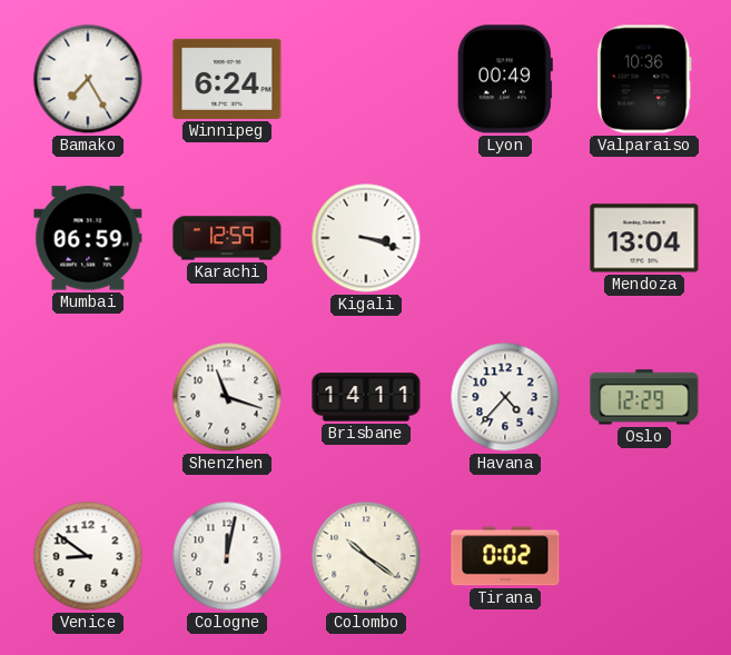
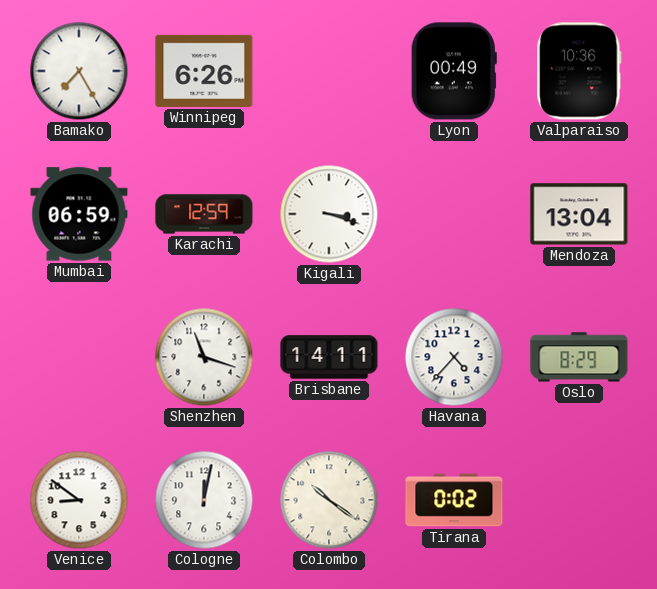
Winnipeg: 6:24 -> 6:26
Oslo: 12:29 -> 8:29
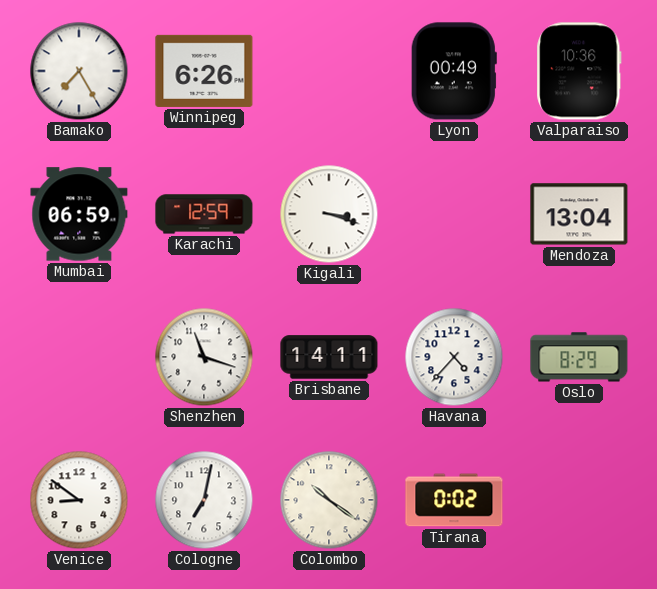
Cologne: 12:02 -> 7:02
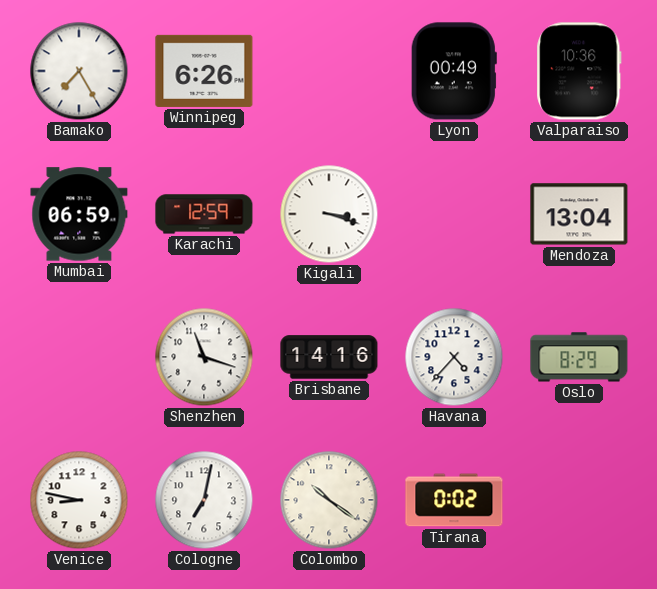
Brisbane: 14:11 -> 14:16
Venice: 8:51 -> 8:47
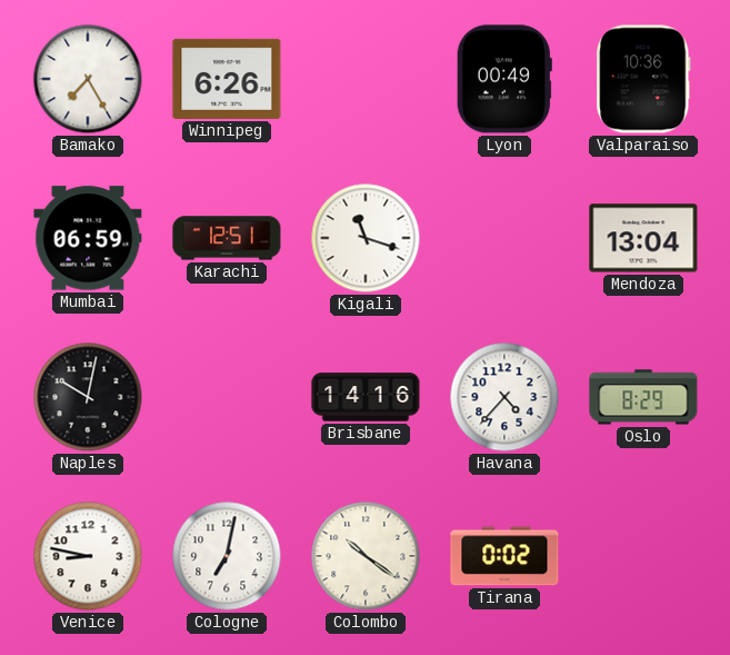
Karachi: 12:59 -> 12:51
Kigali: 3:18 -> 11:18
Naples: none -> 10:02
Shenzhen: 11:18 -> none
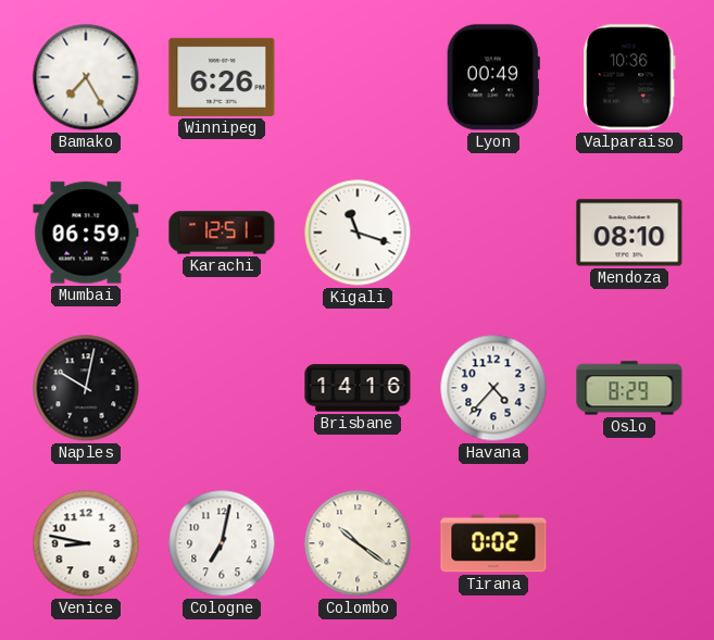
Mendoza: 13:04 -> 08:10
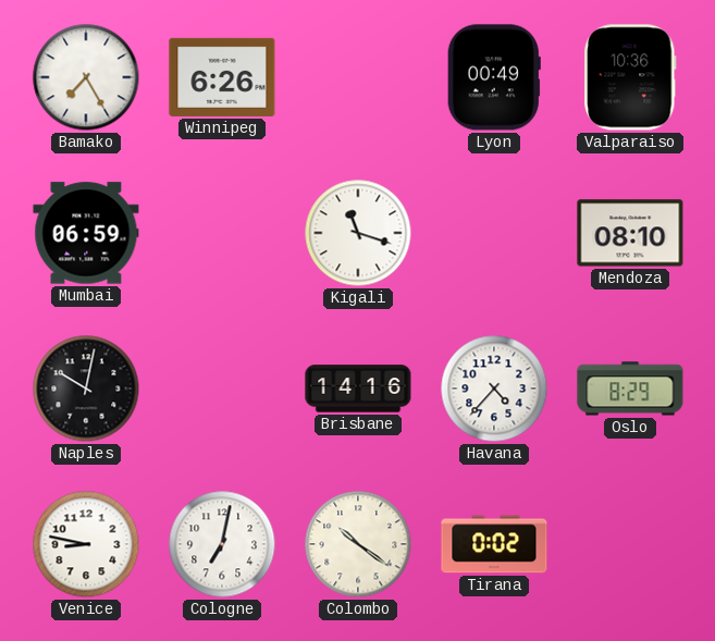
Karachi: 12:51 -> none
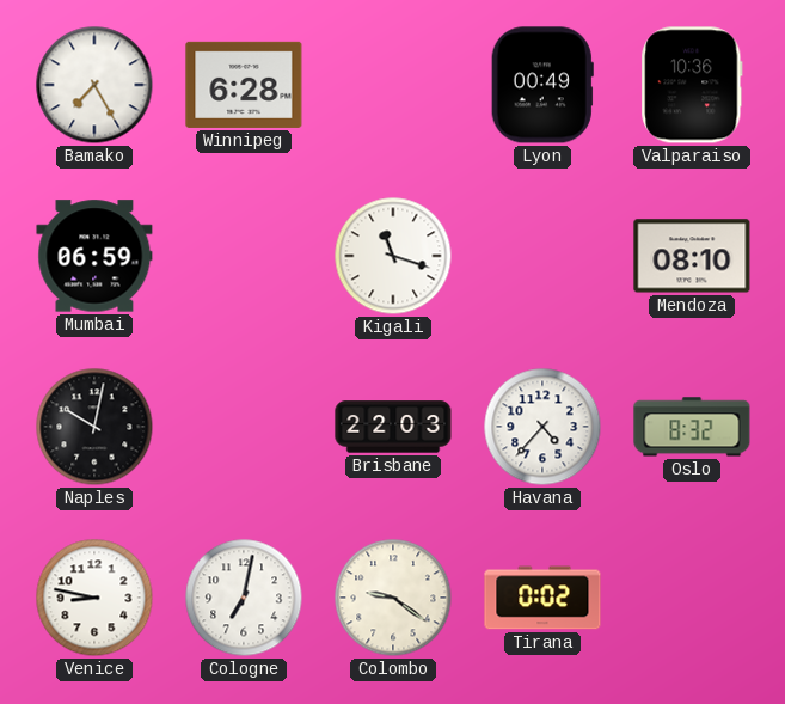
Winnipeg: 6:26 -> 6:28
Brisbane: 14:16 -> 22:03
Oslo: 8:29 -> 8:32
Colombo: 10:21 -> 9:21
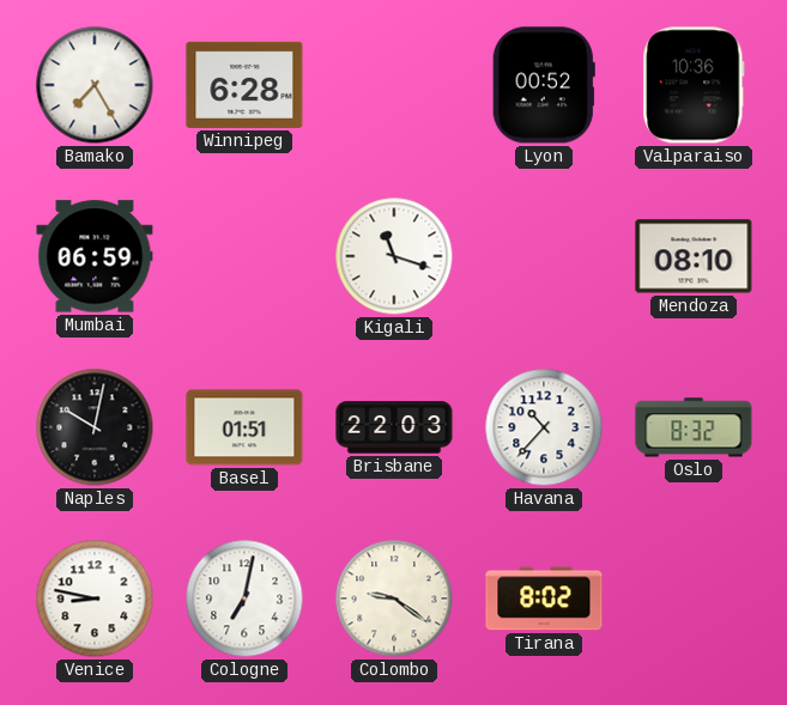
Lyon: 00:49 -> 00:52
Basel: none -> 01:51
Havana: 4:37 -> 10:37
Tirana: 0:02 -> 8:02
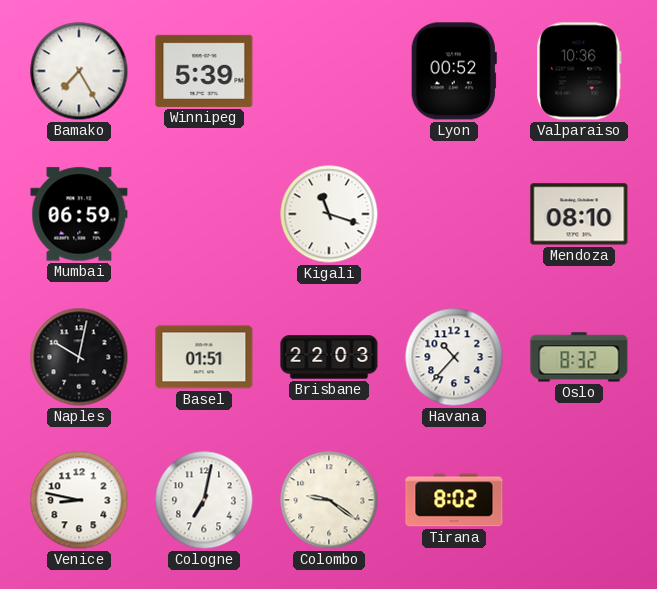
Winnipeg: 6:28 -> 5:39
